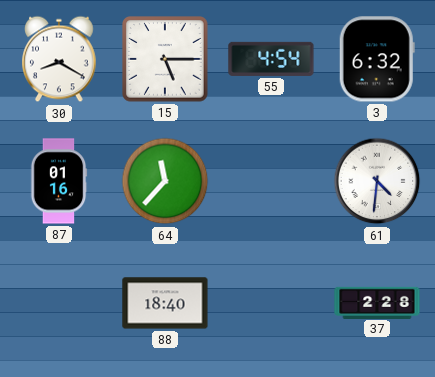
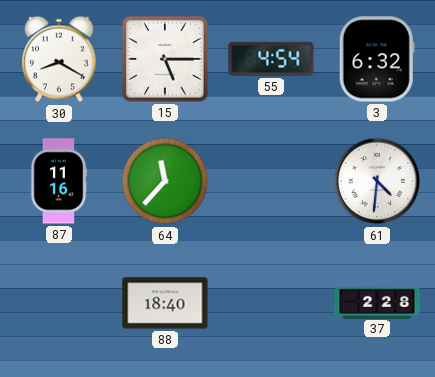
87: 01:16 -> 11:16
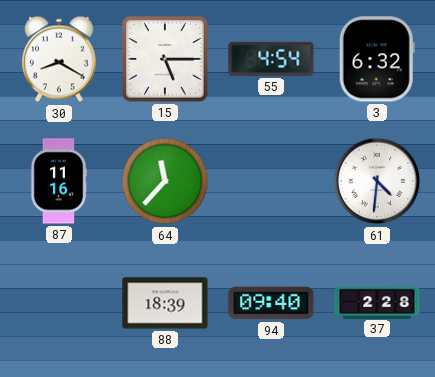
88: 18:40 -> 18:39
94: none -> 09:40
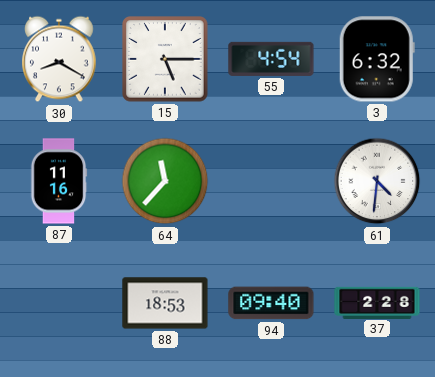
88: 18:39 -> 18:53
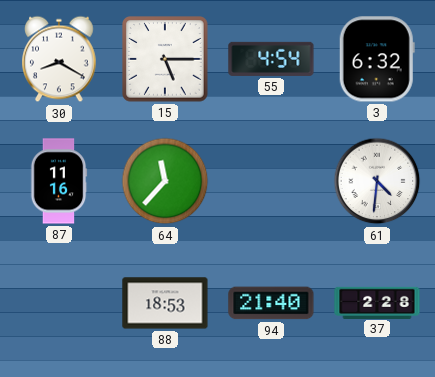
94: 09:40 -> 21:40
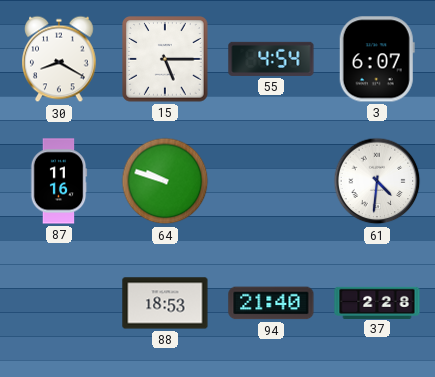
3: 6:32 -> 6:07
64: 11:37 -> 9:48
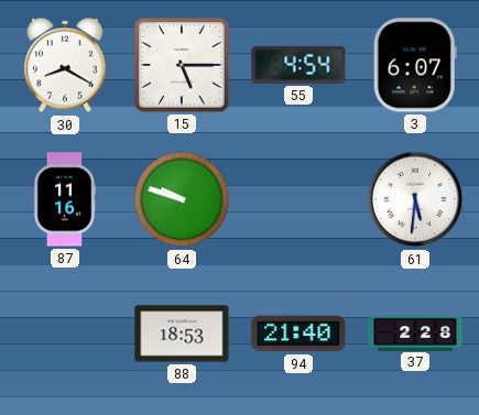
61: 4:31 -> 5:31
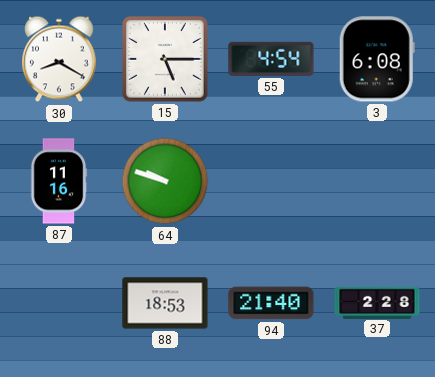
3: 6:07 -> 6:08
61: 5:31 -> none
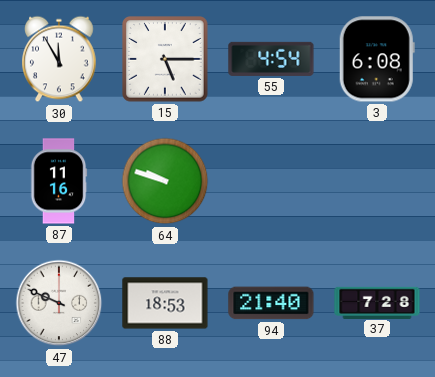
30: 8:20 -> 11:55
47: none -> 9:49
37: 2:28 -> 7:28
